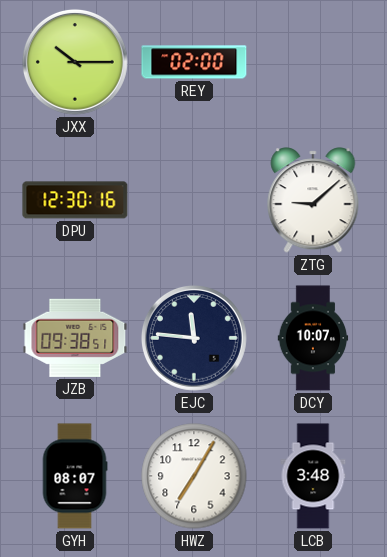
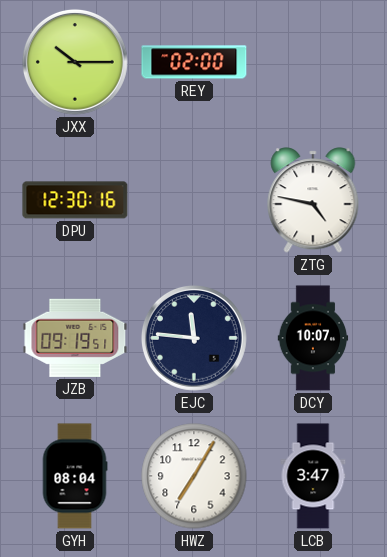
ZTG: 9:08 -> 4:47
JZB: 09:38 -> 09:19
GYH: 08:07 -> 08:04
LCB: 3:48 -> 3:47
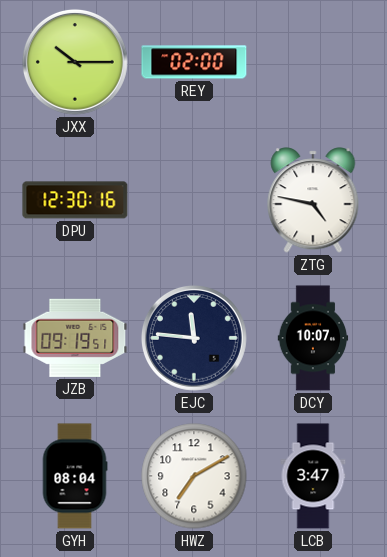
HWZ: 7:05 -> 7:10
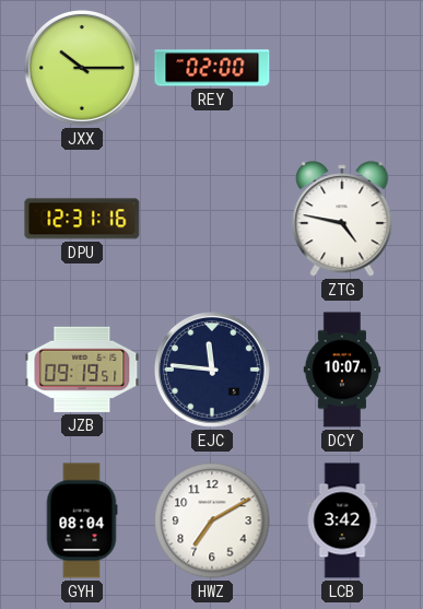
DPU: 12:30 -> 12:31
LCB: 3:47 -> 3:42
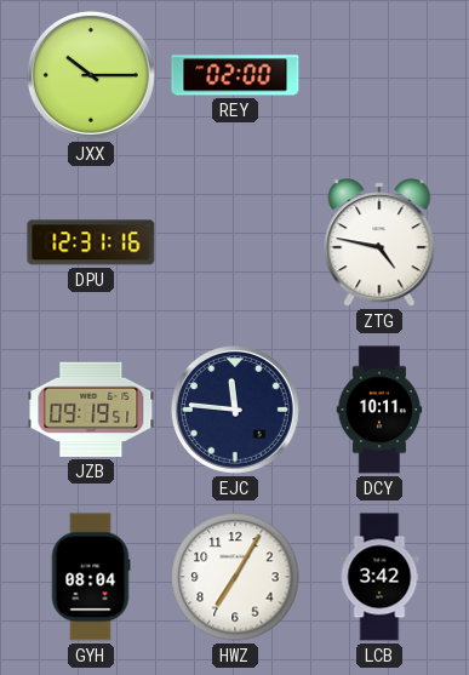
DCY: 10:07 -> 10:11
HWZ: 7:10 -> 7:05
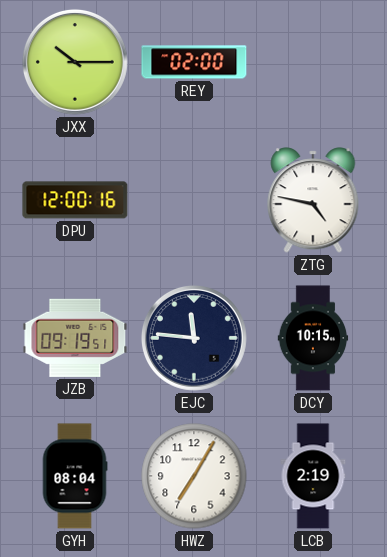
DPU: 12:31 -> 12:00
DCY: 10:11 -> 10:15
LCB: 3:42 -> 2:19
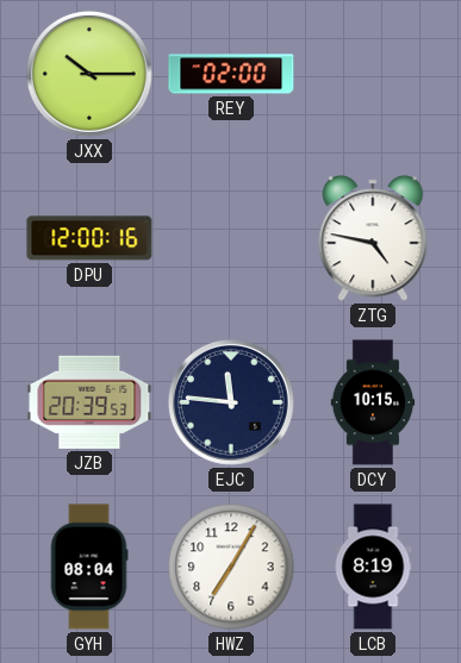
JZB: 09:19 -> 20:39
LCB: 2:19 -> 8:19
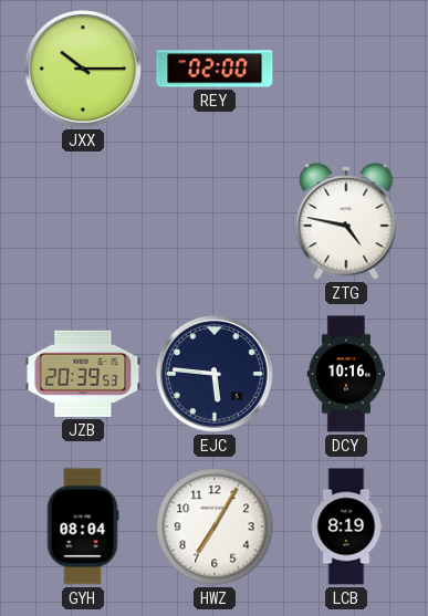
DPU: 12:00 -> none
EJC: 11:46 -> 5:46
DCY: 10:15 -> 10:16
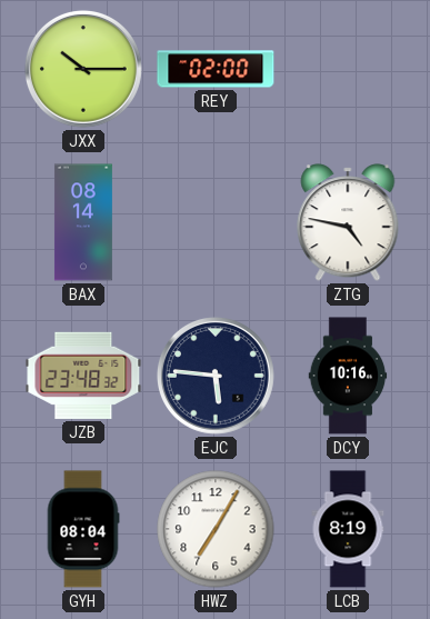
BAX: none -> 08:14
JZB: 20:39 -> 23:48
